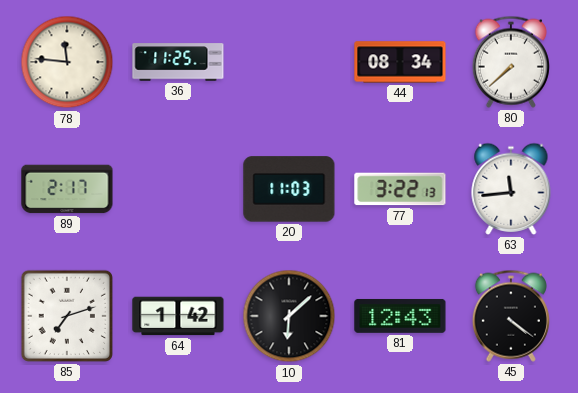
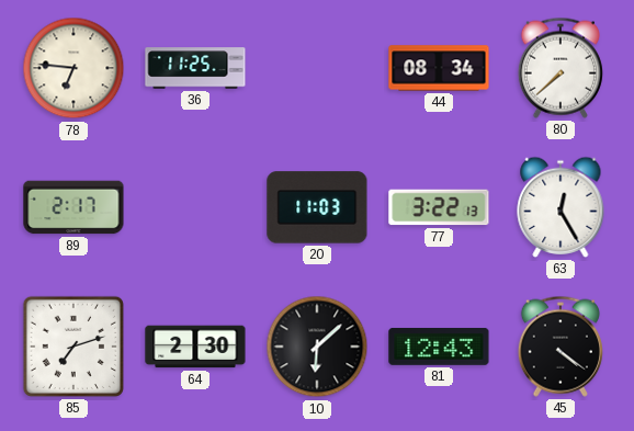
78: 11:46 -> 6:46
63: 11:44 -> 12:25
64: 1:42 -> 2:30
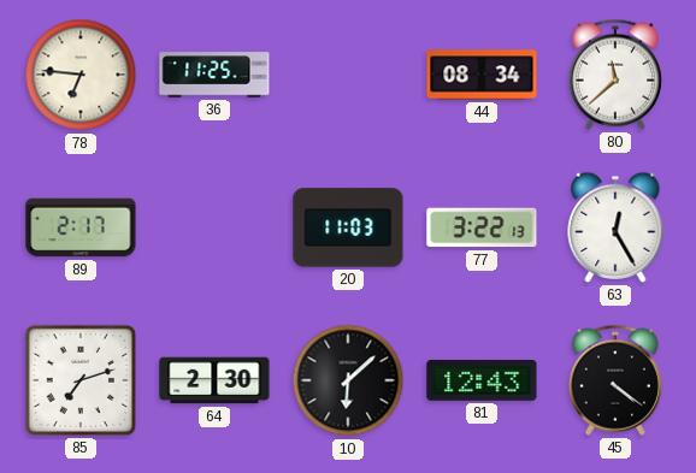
80: 7:38 -> 11:38
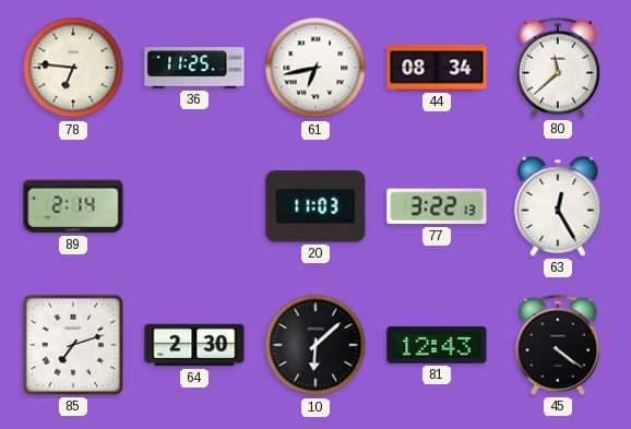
61: none -> 6:43
89: 2:17 -> 2:14
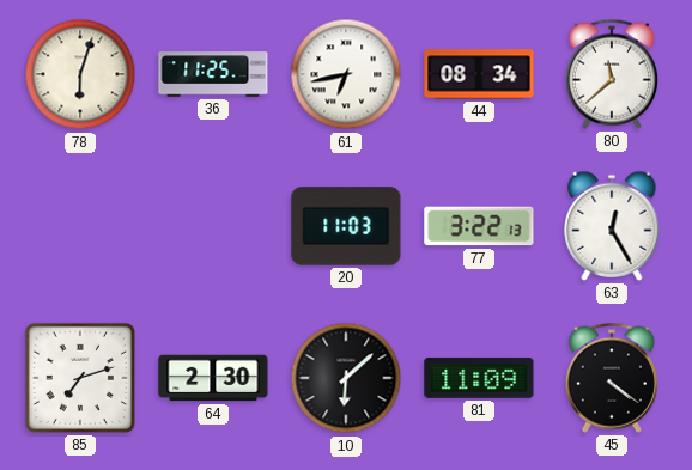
78: 6:46 -> 6:03
89: 2:14 -> none
81: 12:43 -> 11:09
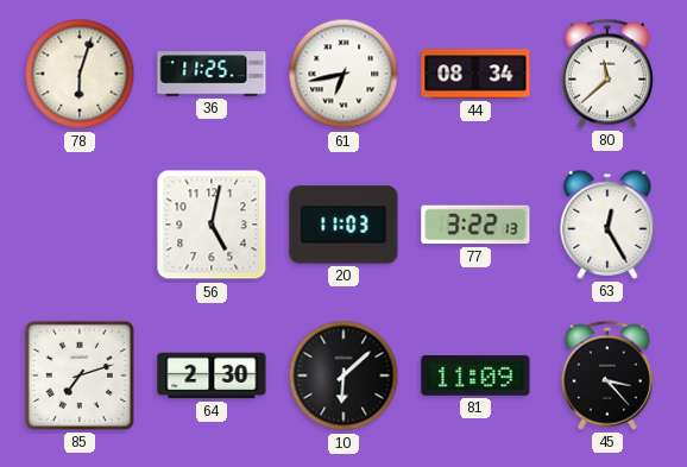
56: none -> 5:02
45: 4:21 -> 3:23
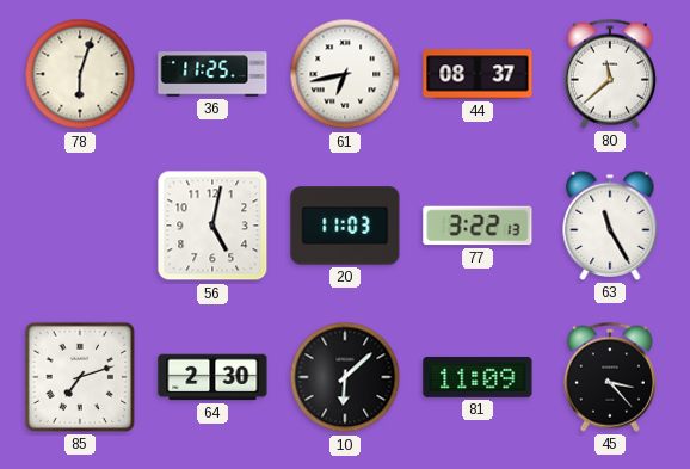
44: 08:34 -> 08:37
63: 12:25 -> 11:25
